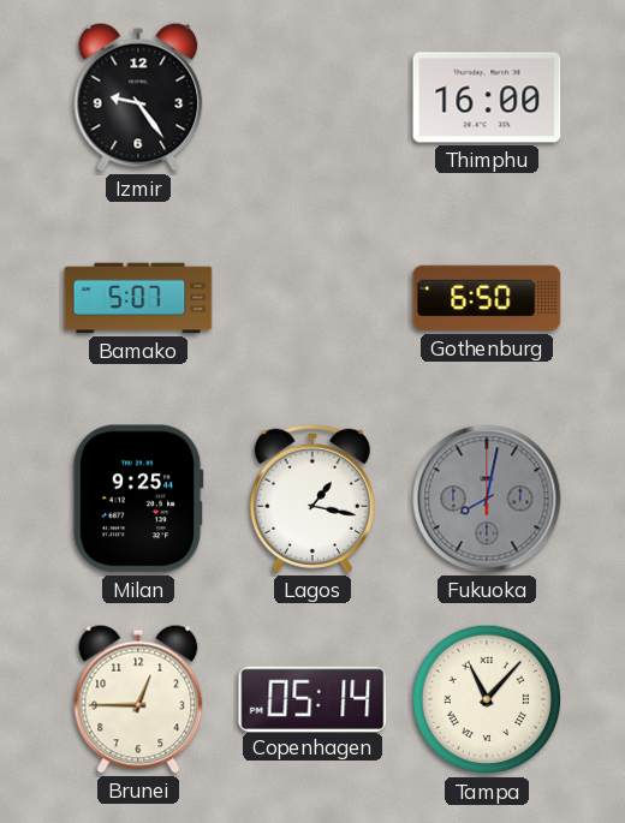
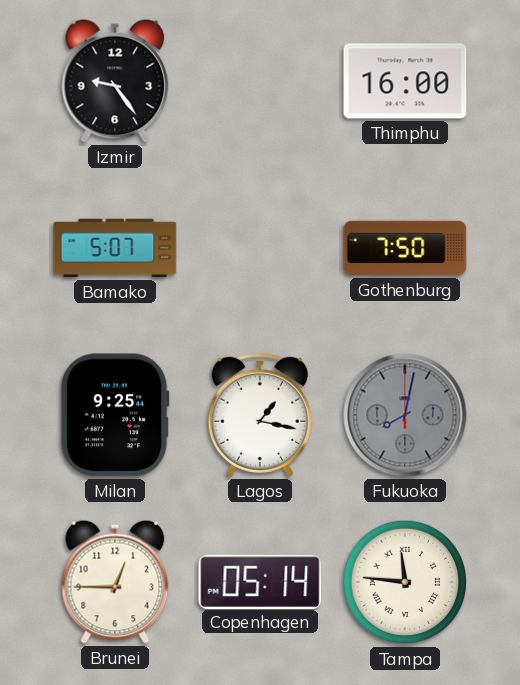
Gothenburg: 6:50 -> 7:50
Tampa: 11:07 -> 11:46
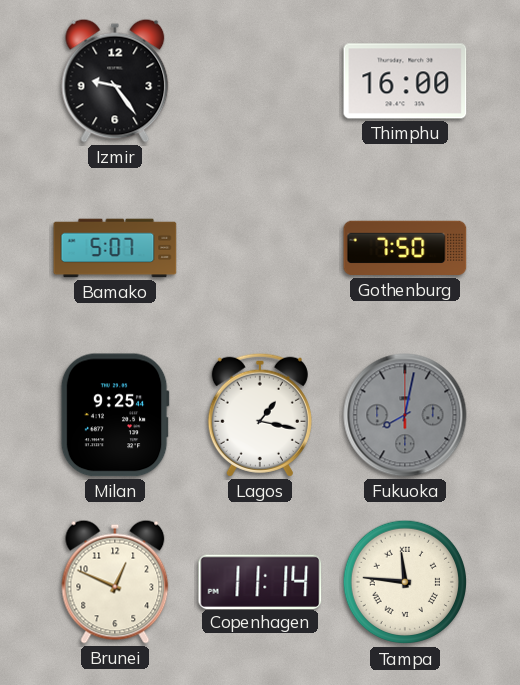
Brunei: 12:45 -> 12:49
Copenhagen: 05:14 -> 11:14
